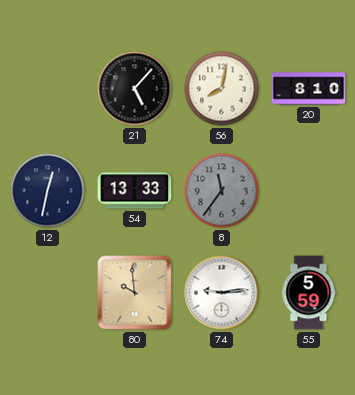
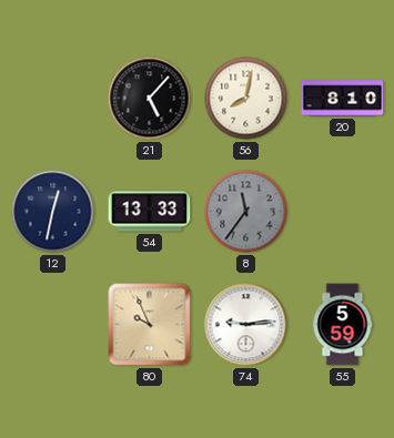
80: 9:59 -> 9:56
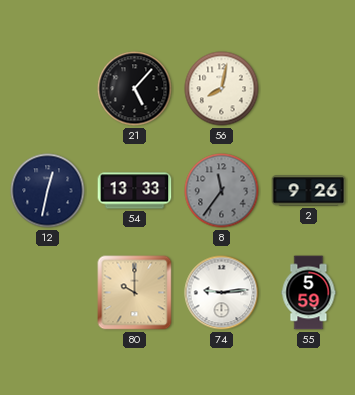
20: 8:10 -> none
2: none -> 9:26
80: 9:56 -> 10:00
